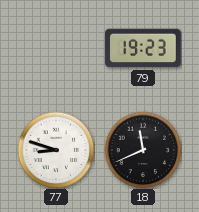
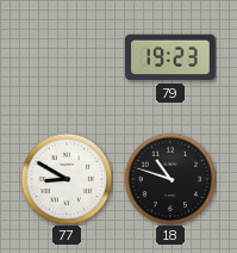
77: 8:48 -> 8:50
18: 11:41 -> 10:48
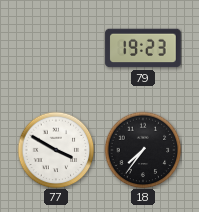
77: 8:50 -> 3:50
18: 10:48 -> 7:36
